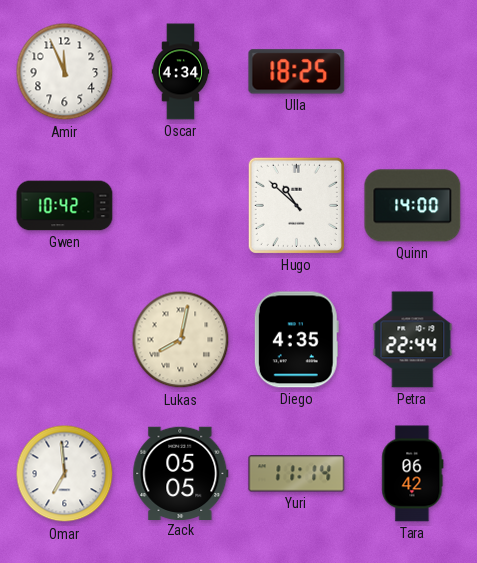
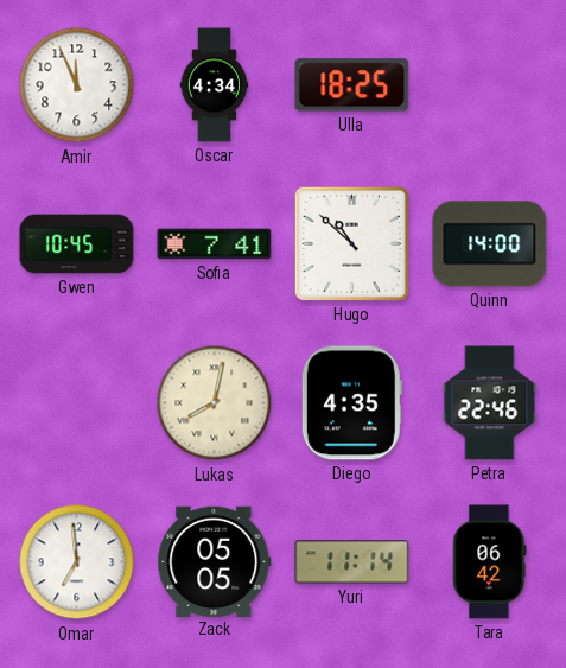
Gwen: 10:42 -> 10:45
Sofia: none -> 7:41
Petra: 22:44 -> 22:46
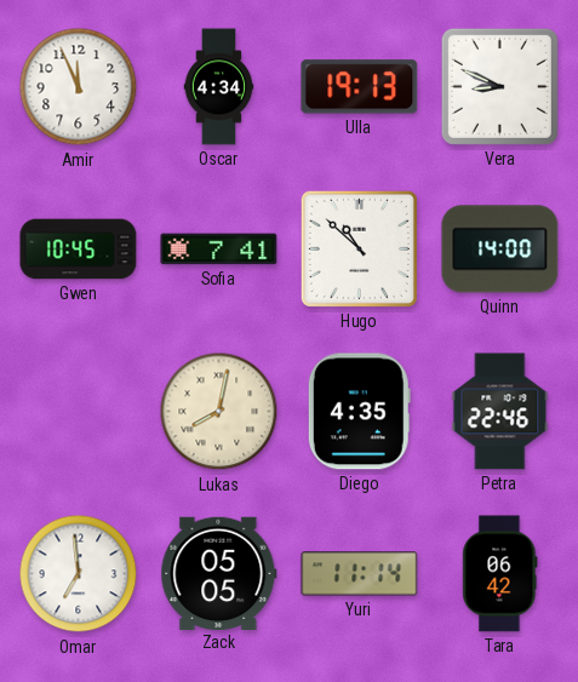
Ulla: 18:25 -> 19:13
Vera: none -> 8:49
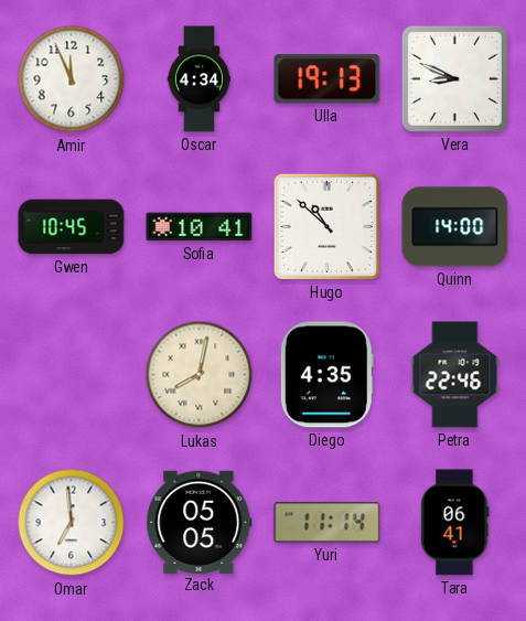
Sofia: 7:41 -> 10:41
Tara: 06:42 -> 06:41
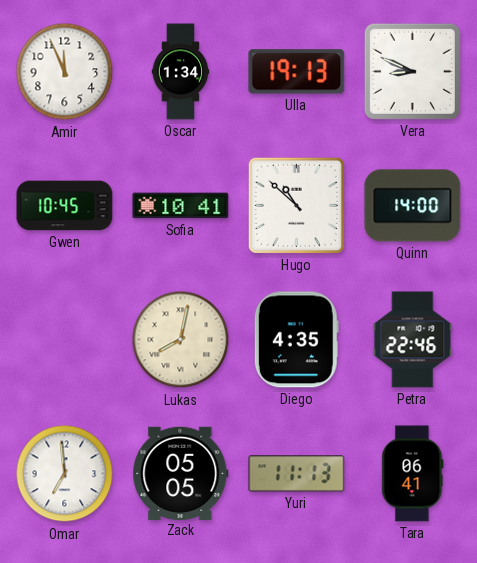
Oscar: 4:34 -> 1:34
Yuri: 11:14 -> 11:13
